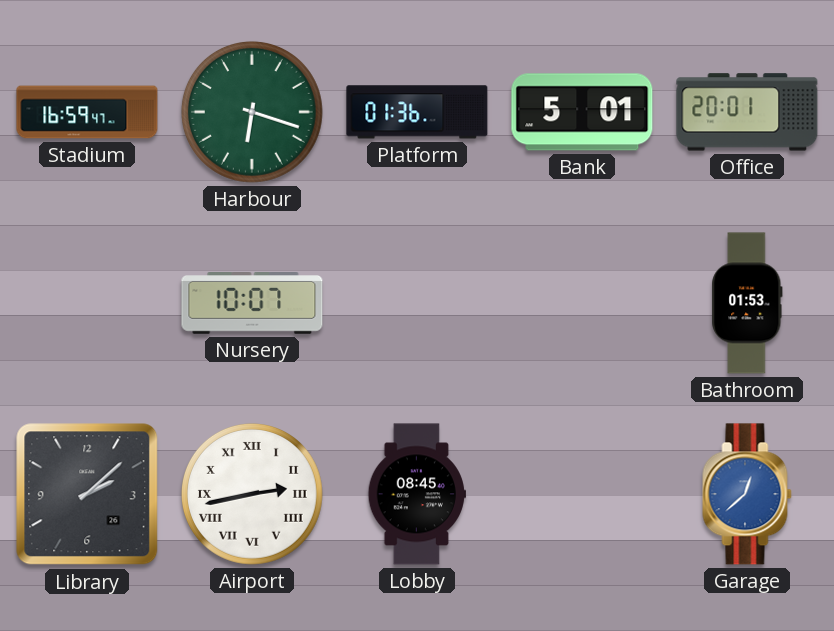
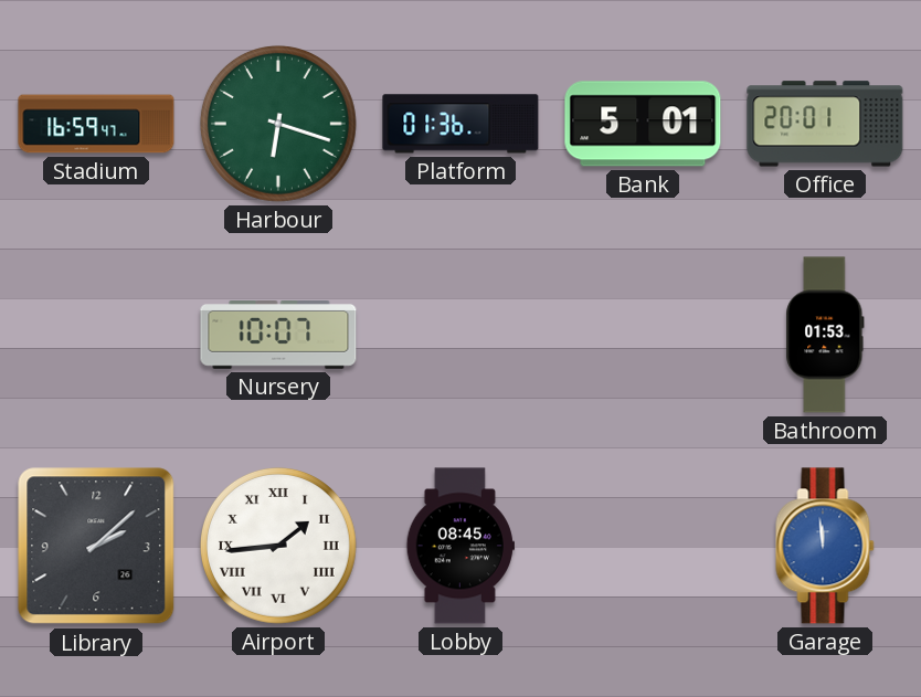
Airport: 2:43 -> 1:44
Garage: 12:38 -> 11:59
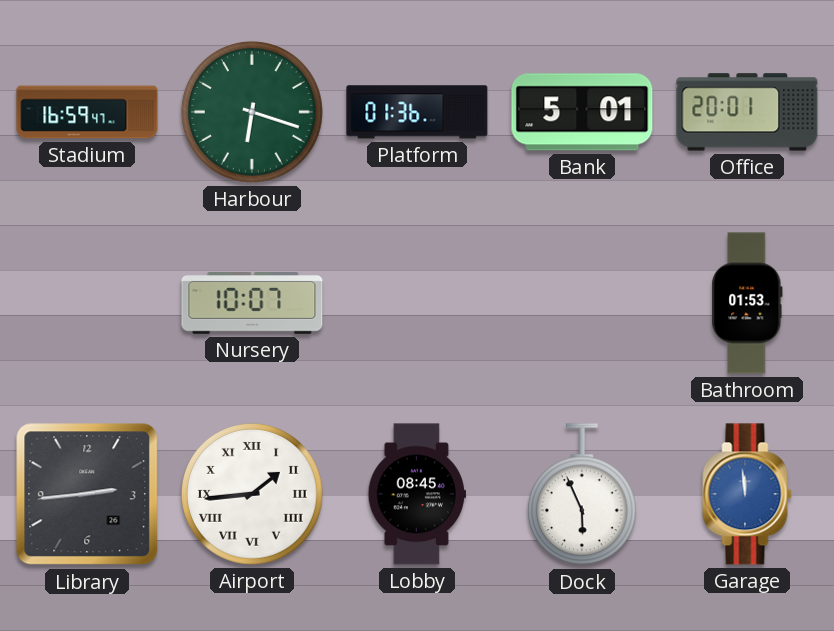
Library: 2:08 -> 2:44
Dock: none -> 5:56
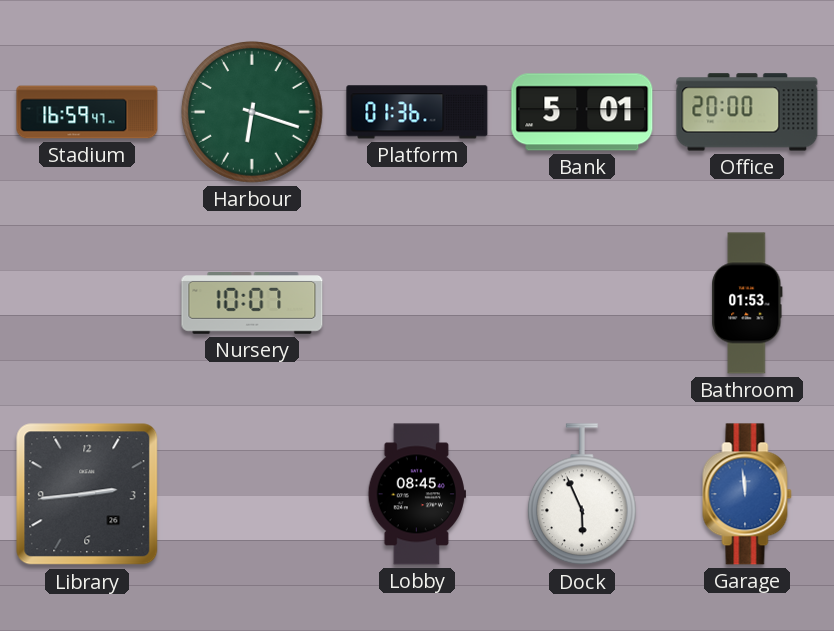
Office: 20:01 -> 20:00
Airport: 1:44 -> none
